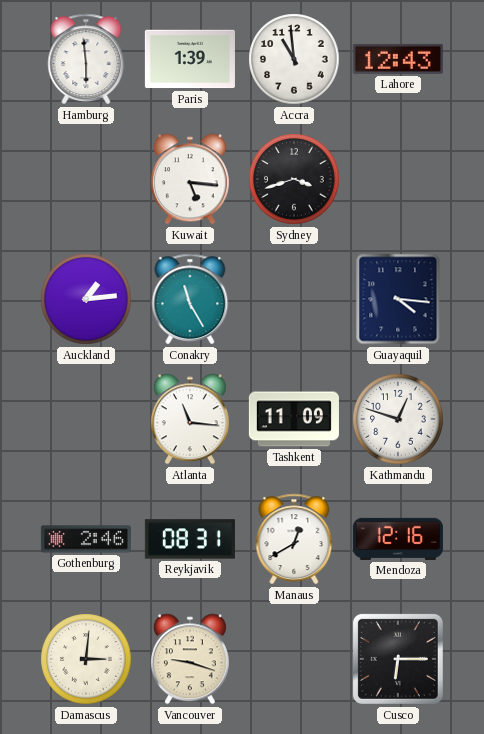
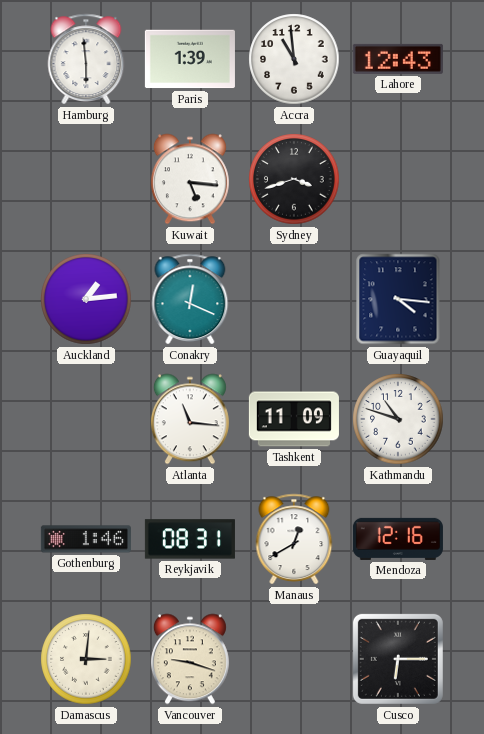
Conakry: 11:25 -> 12:19
Kathmandu: 12:48 -> 10:48
Gothenburg: 2:46 -> 1:46
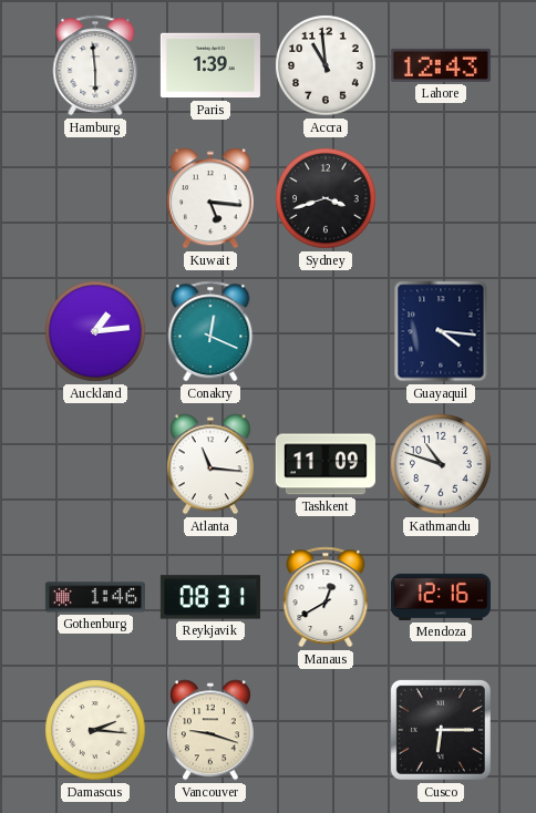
Damascus: 3:01 -> 2:16
